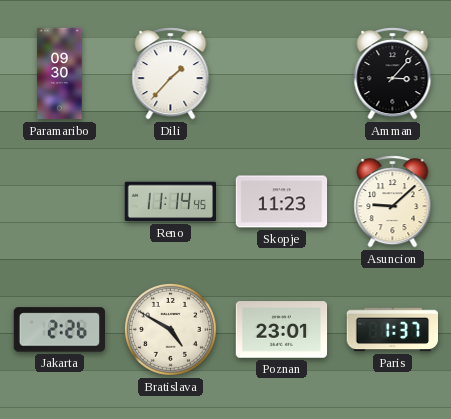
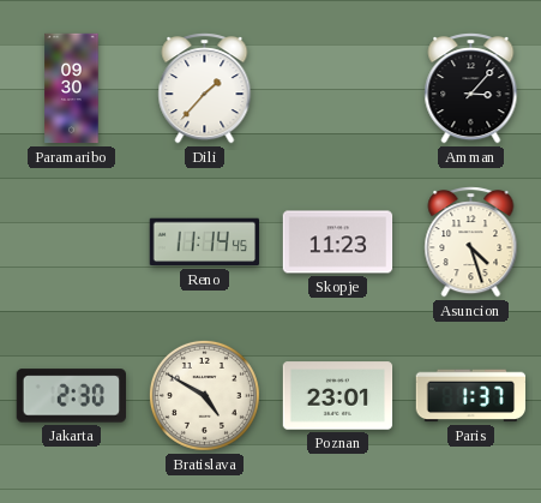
Asuncion: 9:08 -> 4:27
Jakarta: 2:26 -> 2:30
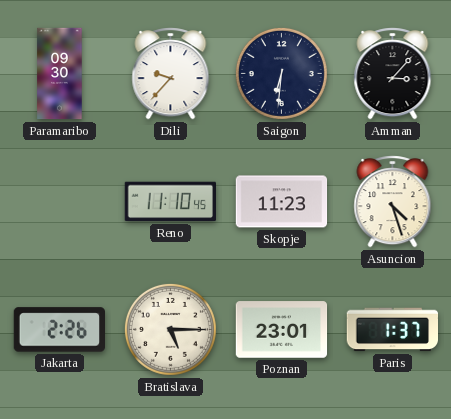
Dili: 1:37 -> 9:37
Saigon: none -> 6:31
Reno: 11:14 -> 11:10
Jakarta: 2:30 -> 2:26
Bratislava: 4:50 -> 5:15
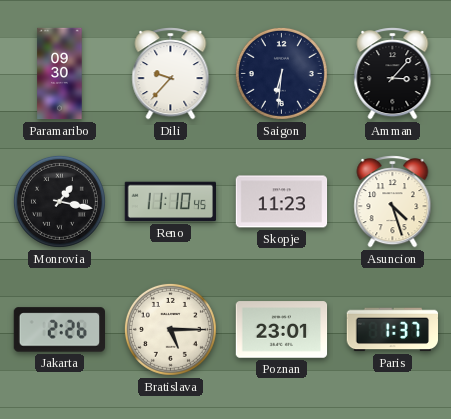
Monrovia: none -> 1:17
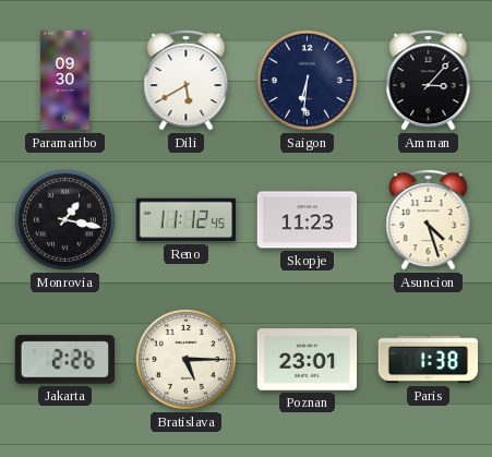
Dili: 9:37 -> 5:40
Reno: 11:10 -> 11:12
Paris: 1:37 -> 1:38
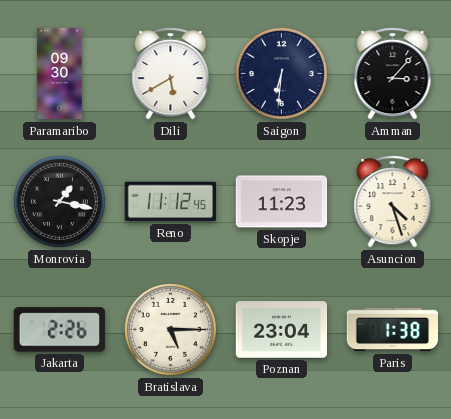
Poznan: 23:01 -> 23:04
